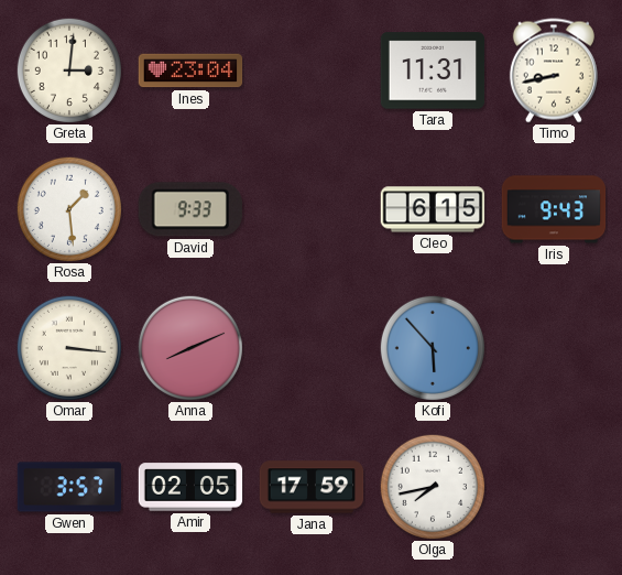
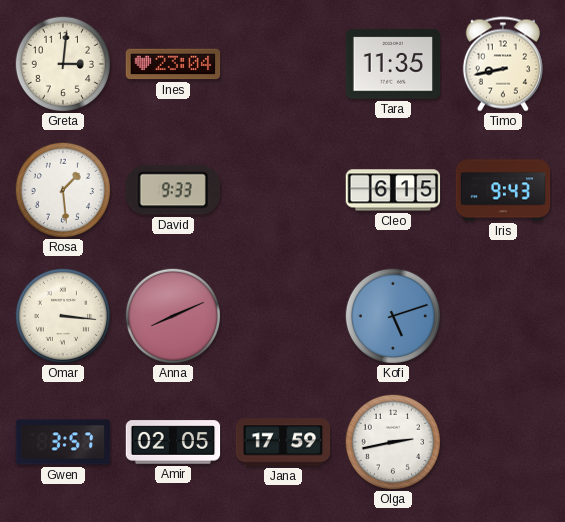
Tara: 11:31 -> 11:35
Kofi: 5:53 -> 5:12
Olga: 7:43 -> 2:43
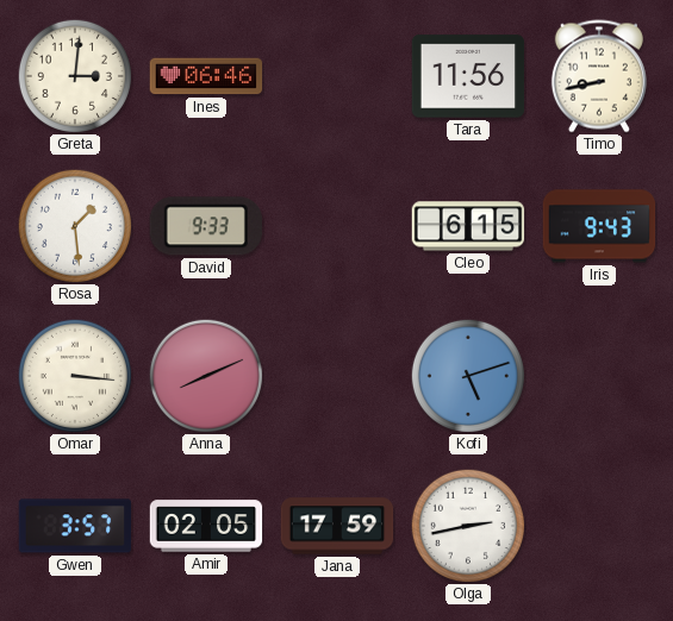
Ines: 23:04 -> 06:46
Tara: 11:35 -> 11:56
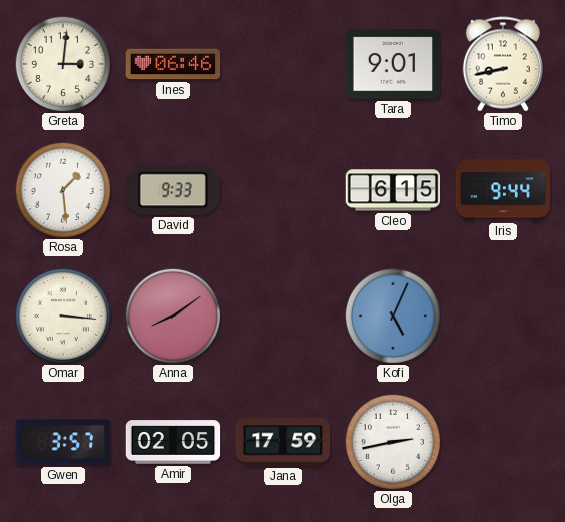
Tara: 11:56 -> 9:01
Iris: 9:43 -> 9:44
Anna: 8:11 -> 8:09
Kofi: 5:12 -> 5:04
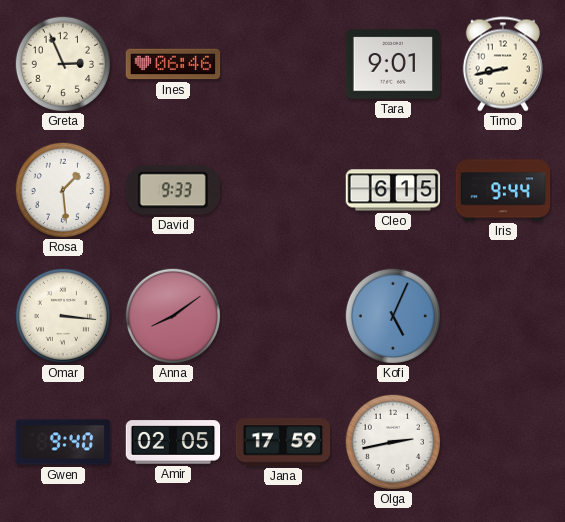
Greta: 3:01 -> 2:56
Gwen: 3:57 -> 9:40
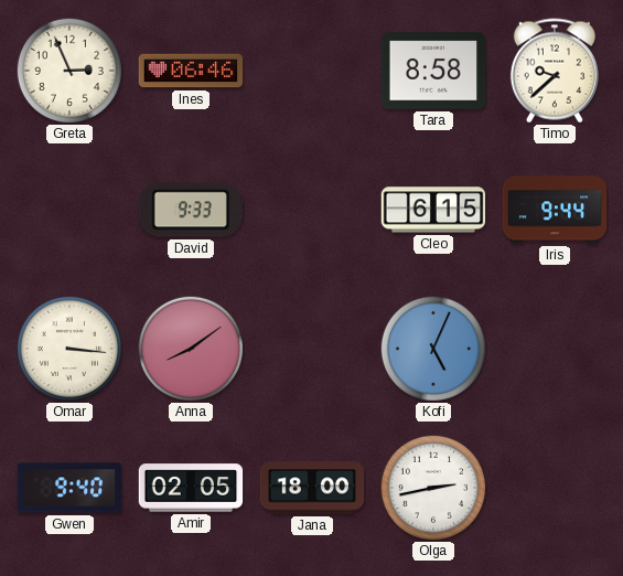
Tara: 9:01 -> 8:58
Timo: 8:43 -> 9:38
Rosa: 1:29 -> none
Jana: 17:59 -> 18:00
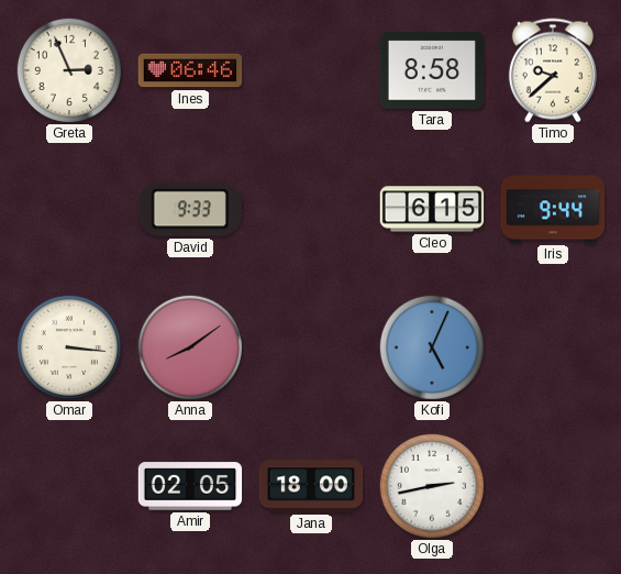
Gwen: 9:40 -> none
